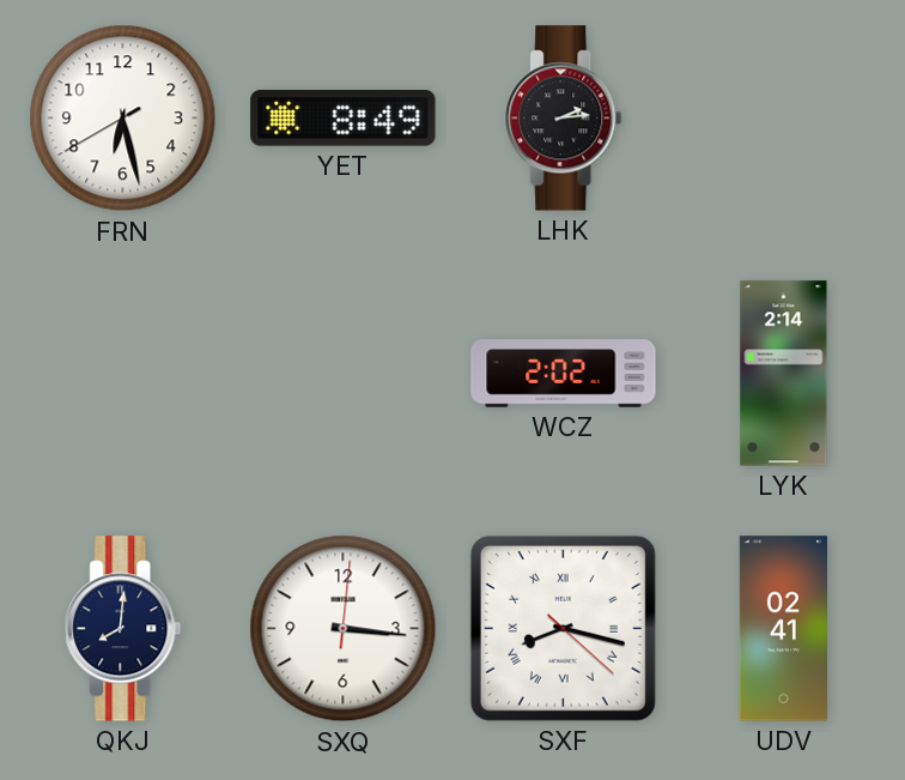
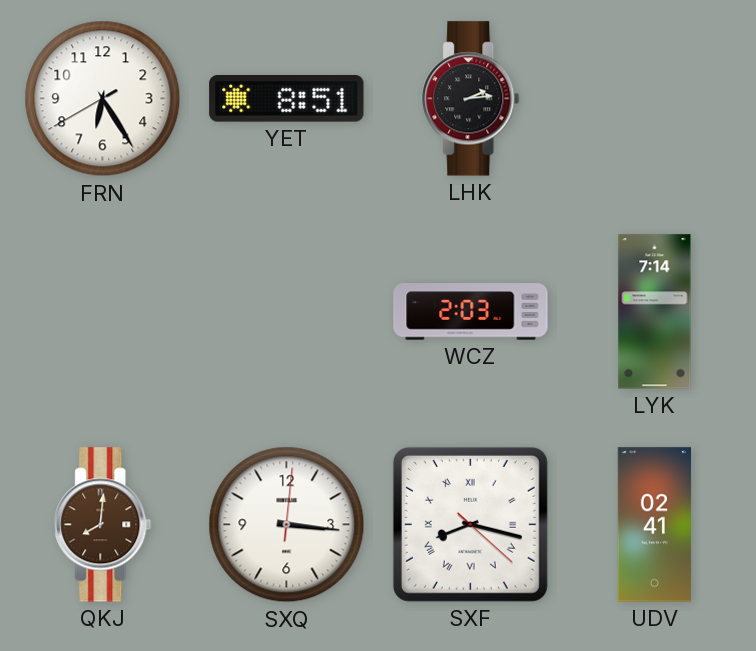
FRN: 6:27 -> 6:24
YET: 8:49 -> 8:51
WCZ: 2:02 -> 2:03
LYK: 2:14 -> 7:14
QKJ dial: navy -> brown
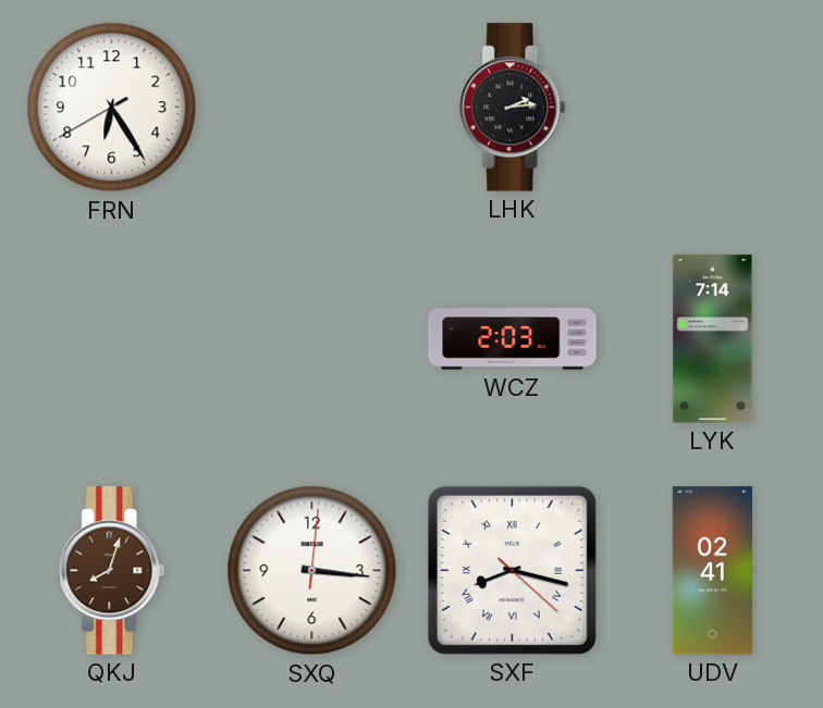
YET: 8:51 -> none
QKJ: 8:01 -> 8:03
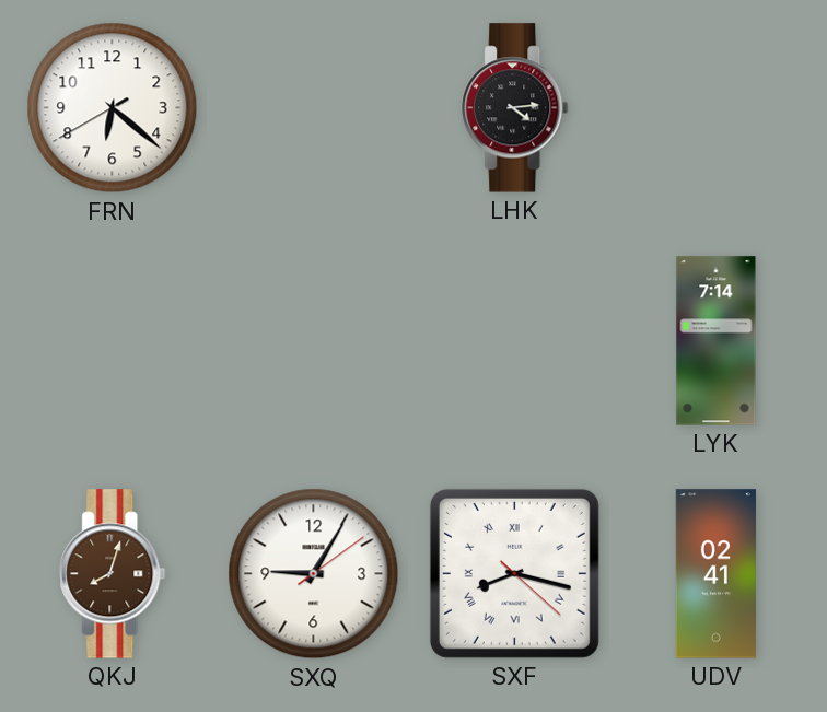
FRN: 6:24 -> 6:21
LHK: 2:14 -> 4:14
WCZ: 2:03 -> none
SXQ: 3:16 -> 9:05
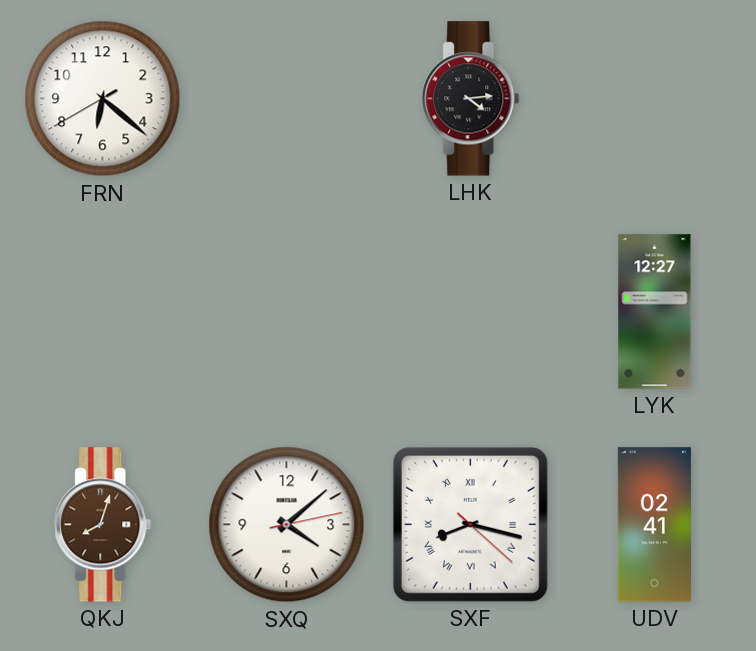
LYK: 7:14 -> 12:27
SXQ: 9:05 -> 4:08
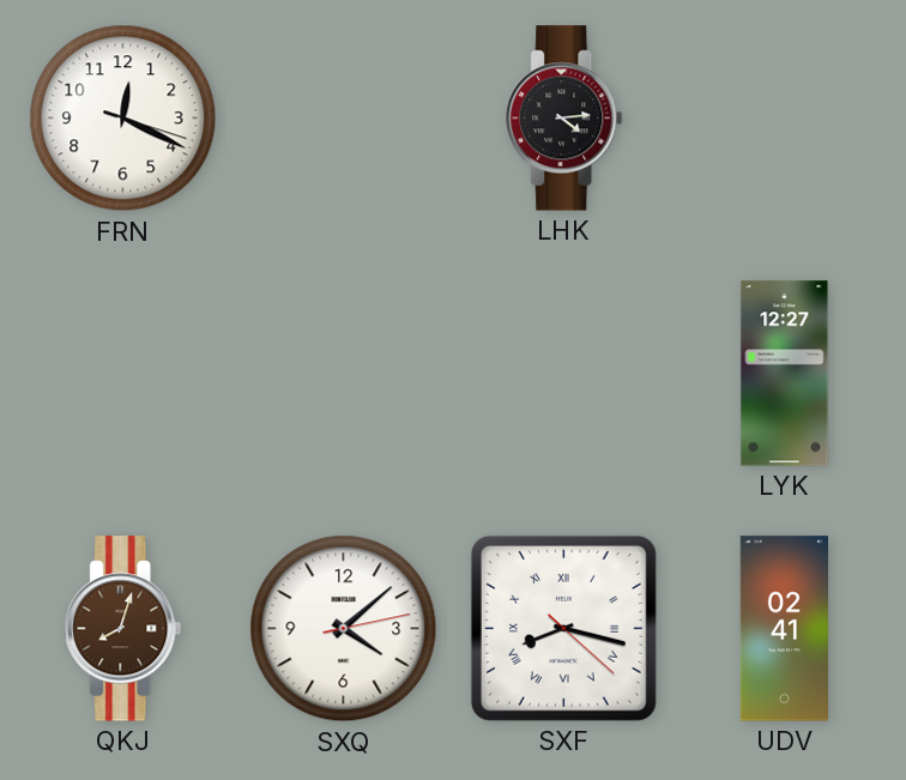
FRN: 6:21 -> 12:19
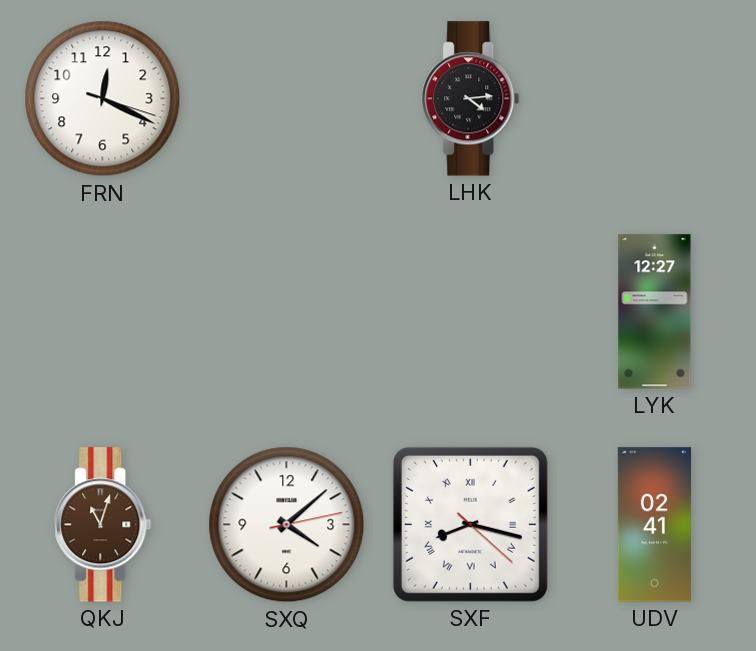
QKJ: 8:03 -> 11:03
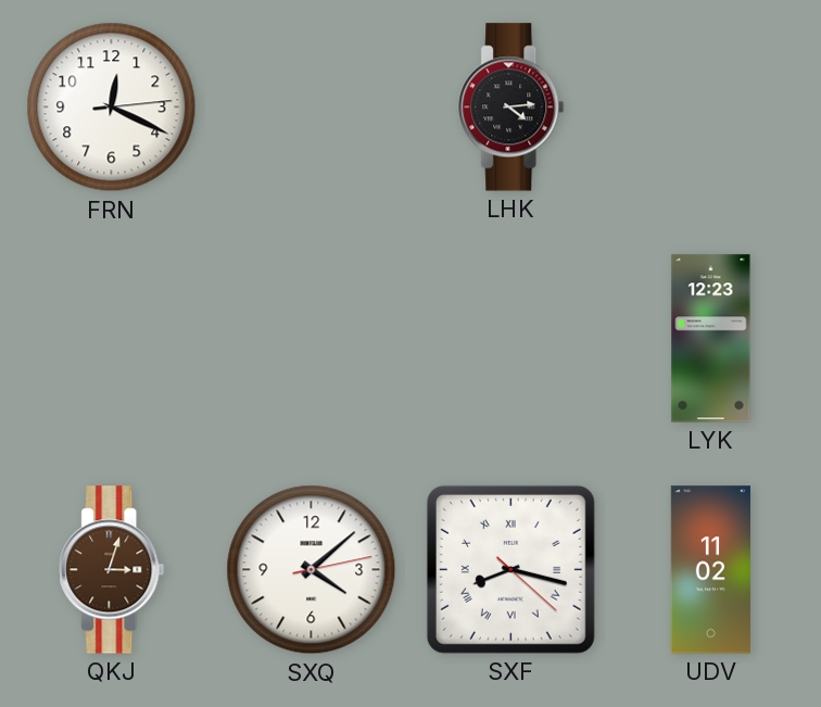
FRN: 12:19:18 -> 12:19:14
LYK: 12:27 -> 12:23
QKJ: 11:03 -> 3:03
UDV: 02:41 -> 11:02
